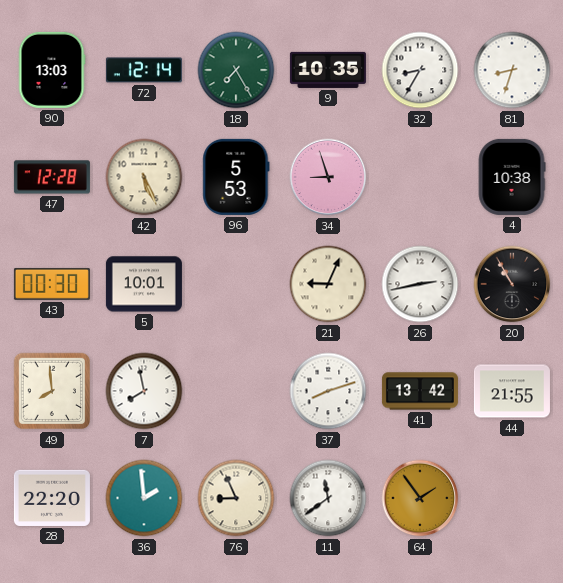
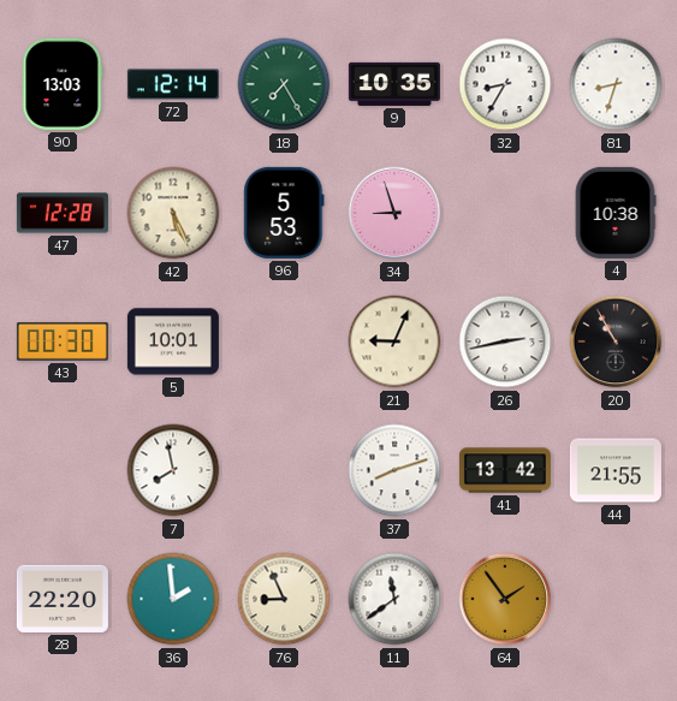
49: 7:59 -> none
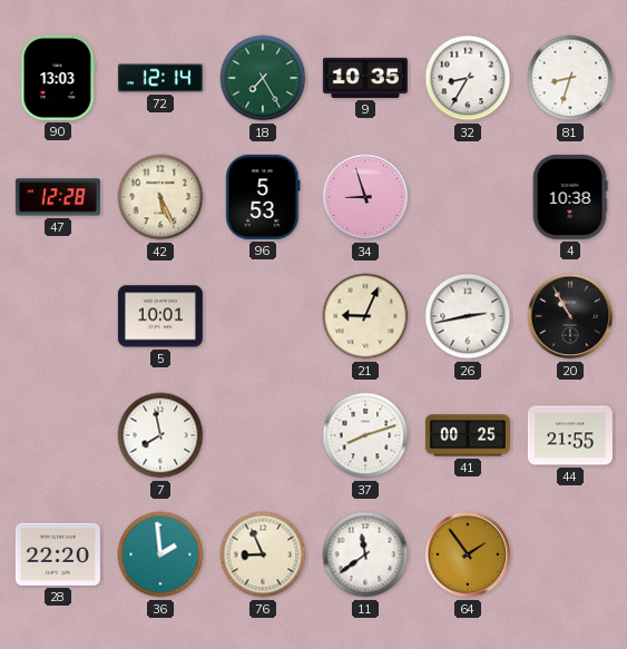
43: 00:30 -> none
41: 13:42 -> 00:25
